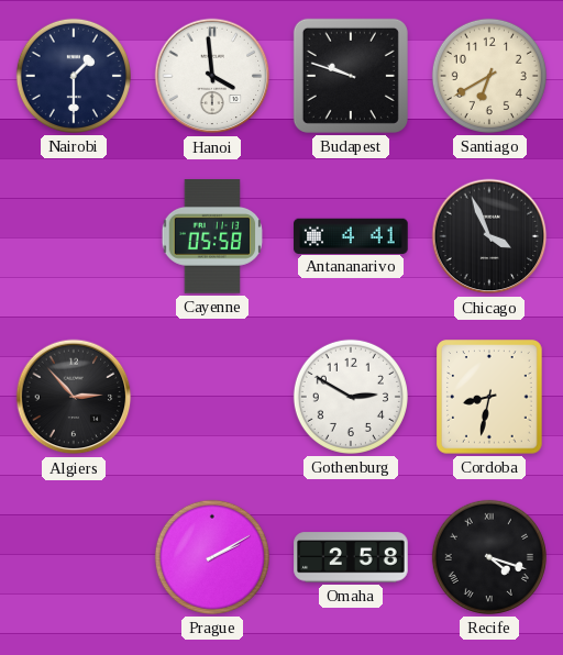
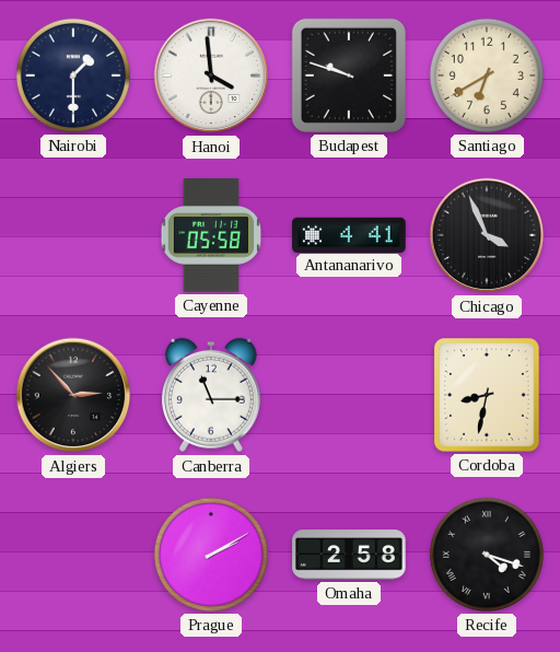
Canberra: none -> 11:15
Gothenburg: 2:50 -> none
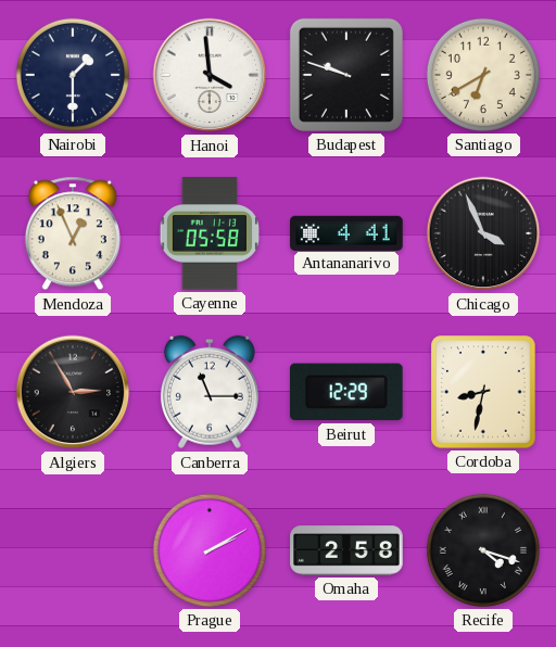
Mendoza: none -> 12:56
Algiers: 2:53 -> 2:55
Beirut: none -> 12:29
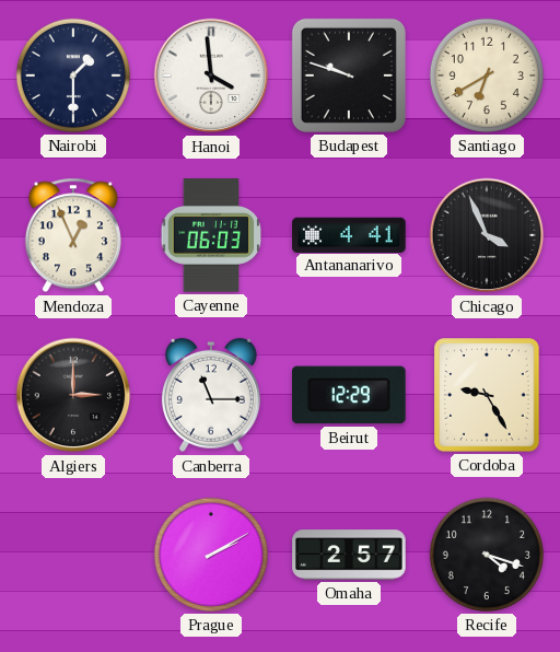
Cayenne: 05:58 -> 06:03
Algiers: 2:55 -> 3:00
Cordoba: 8:32 -> 9:25
Omaha: 2:58 -> 2:57
Recife numerals: Roman -> Arabic
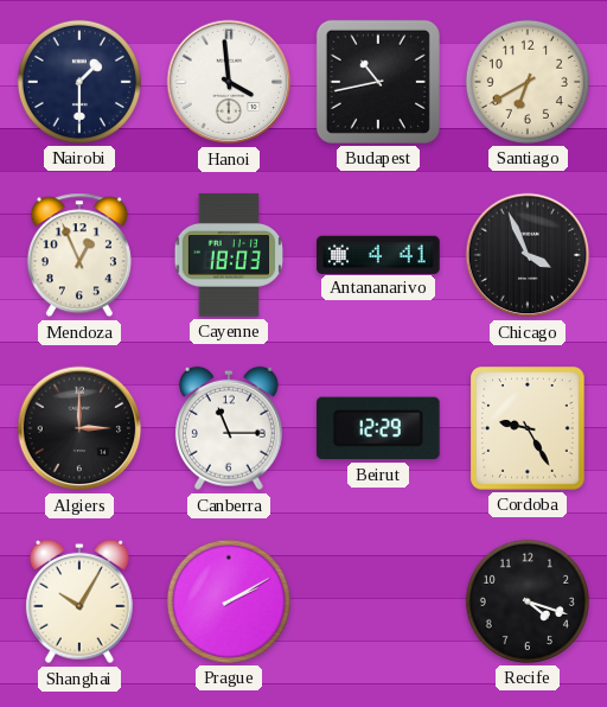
Budapest: 9:48 -> 10:43
Cayenne: 06:03 -> 18:03
Shanghai: none -> 10:05
Omaha: 2:57 -> none
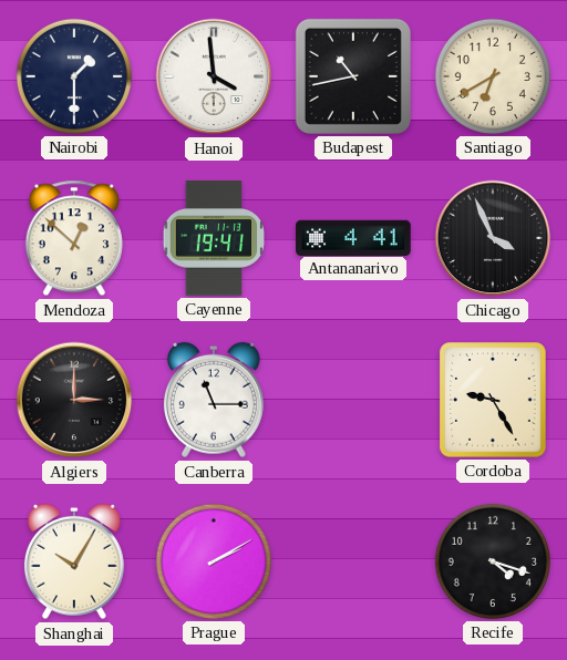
Mendoza: 12:56 -> 12:52
Cayenne: 18:03 -> 19:41
Beirut: 12:29 -> none
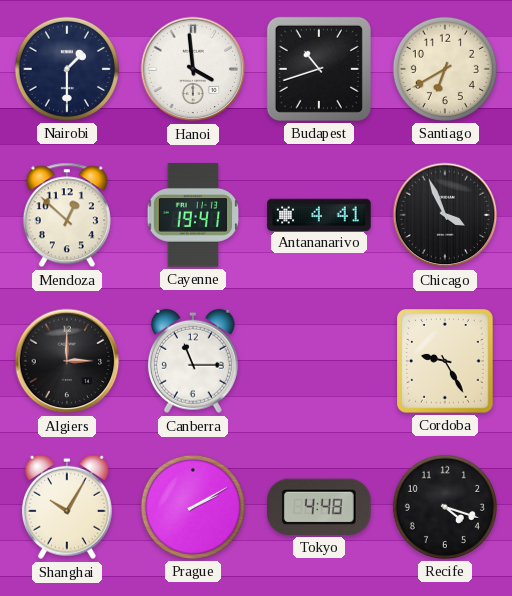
Budapest: 10:43 -> 10:42
Tokyo: none -> 4:48
